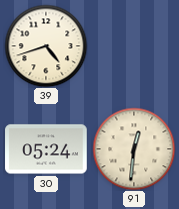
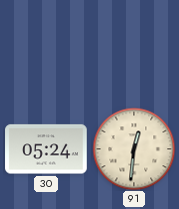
39: 4:42 -> none
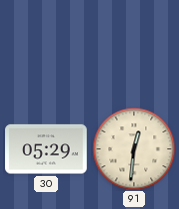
30: 05:24 -> 05:29
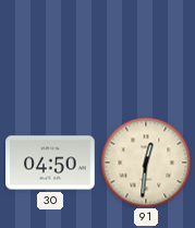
30: 05:29 -> 04:50
